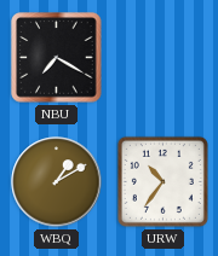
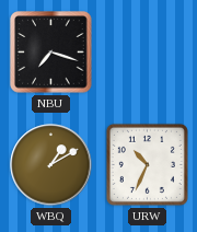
NBU: 7:20 -> 7:18
URW: 10:36 -> 10:34
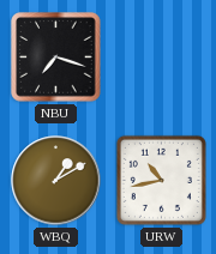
URW: 10:34 -> 10:43
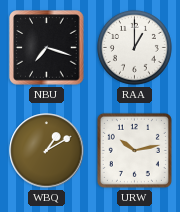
RAA: none -> 1:00
URW: 10:43 -> 10:13
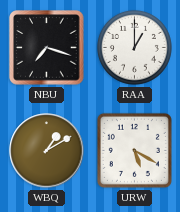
URW: 10:13 -> 5:20
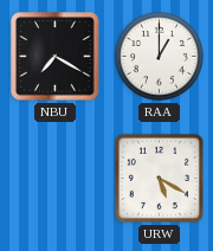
NBU: 7:18 -> 7:20
WBQ: 1:10 -> none
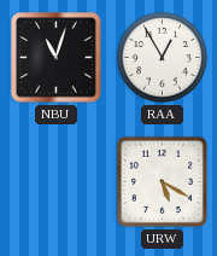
NBU: 7:20 -> 11:03
RAA: 1:00 -> 12:55
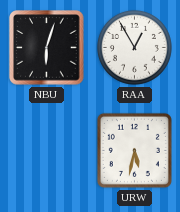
NBU: 11:03 -> 6:03
URW: 5:20 -> 5:32
